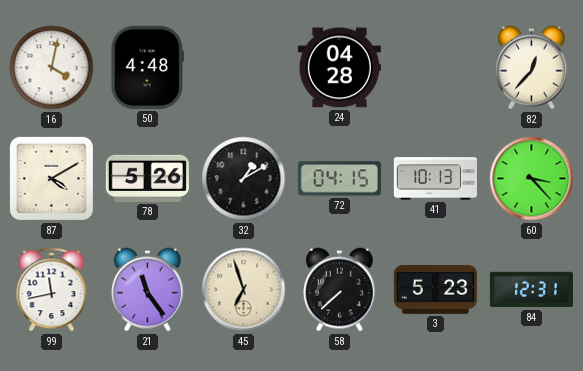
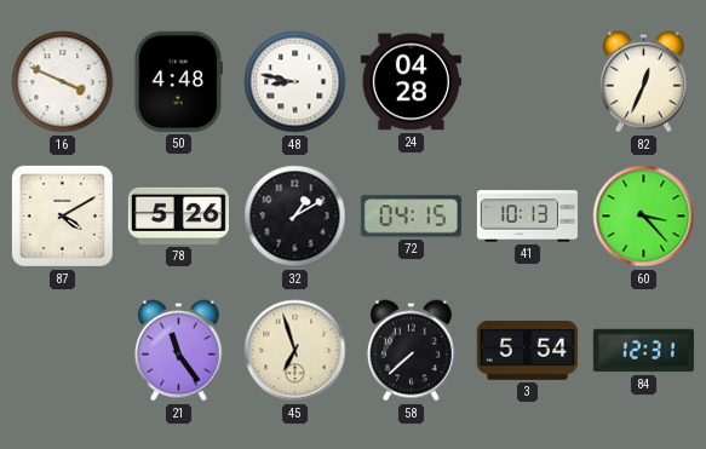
16: 4:02 -> 3:49
48: none -> 8:47
82: 12:37 -> 12:34
99: 11:43 -> none
3: 5:23 -> 5:54
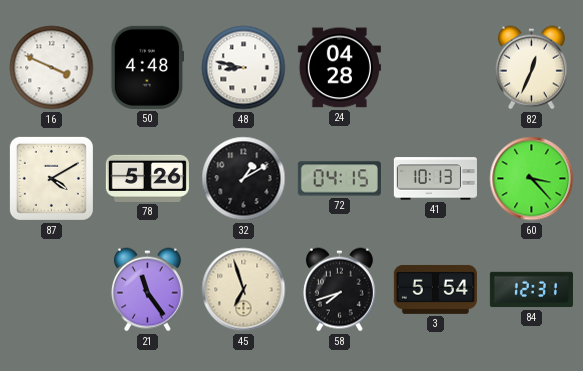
58: 7:38 -> 7:42
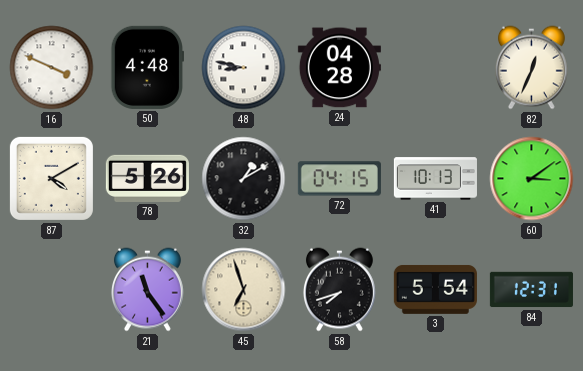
60: 3:23 -> 3:09
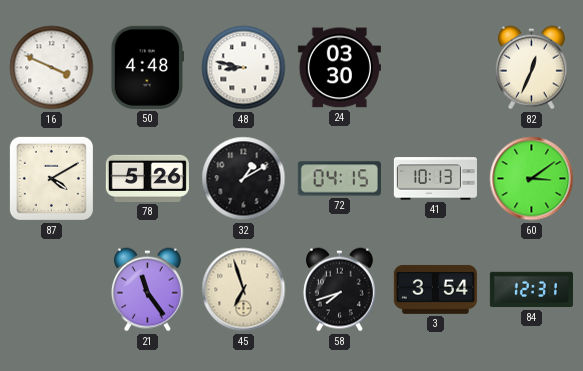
24: 04:28 -> 03:30
3: 5:54 -> 3:54
